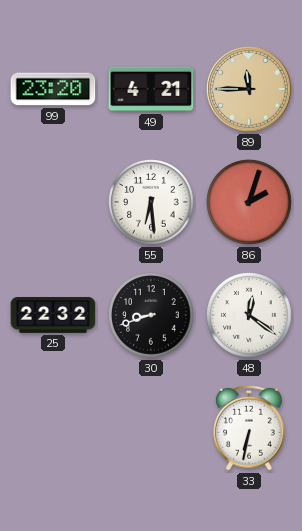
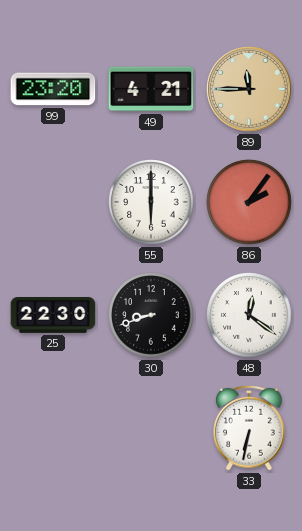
55: 6:29 -> 6:00
86: 2:03 -> 2:06
25: 22:32 -> 22:30
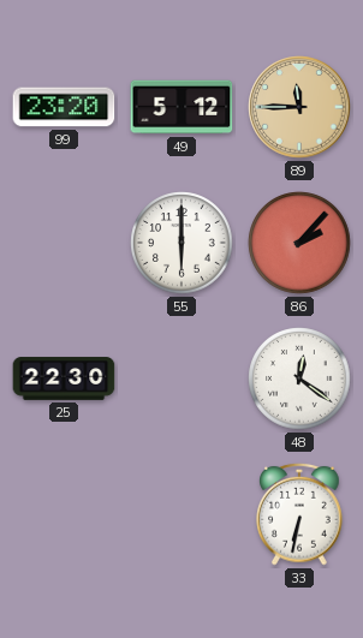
49: 4:21 -> 5:12
86: 2:06 -> 2:07
30: 8:42 -> none
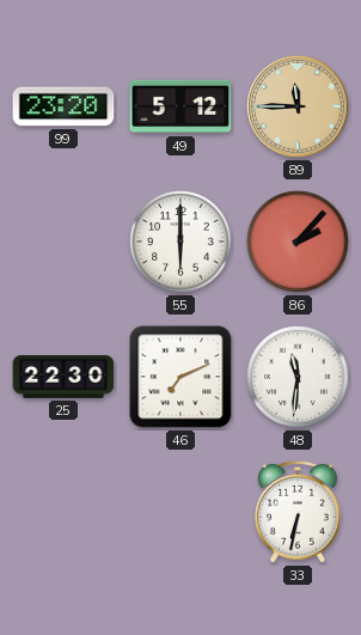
46: none -> 7:11
48: 12:21 -> 11:31
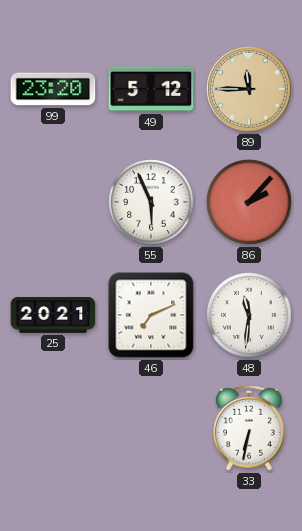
55: 6:00 -> 5:56
25: 22:30 -> 20:21
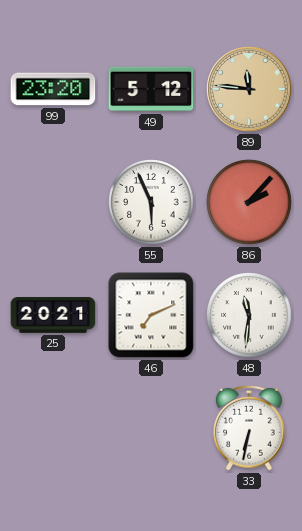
89: 11:45 -> 11:46
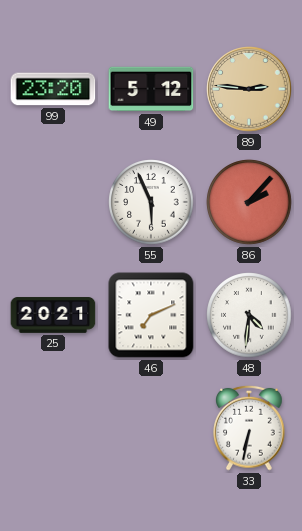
89: 11:46 -> 2:46
48: 11:31 -> 4:31
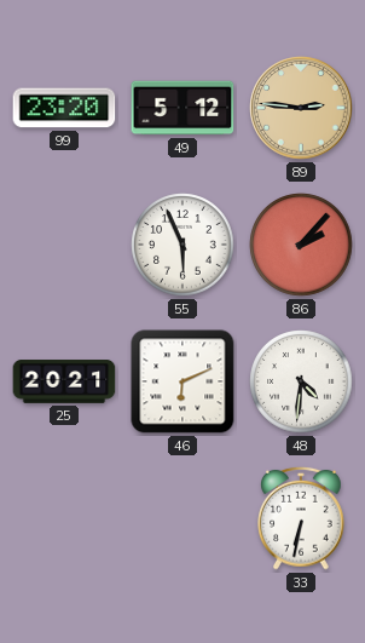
46: 7:11 -> 6:11
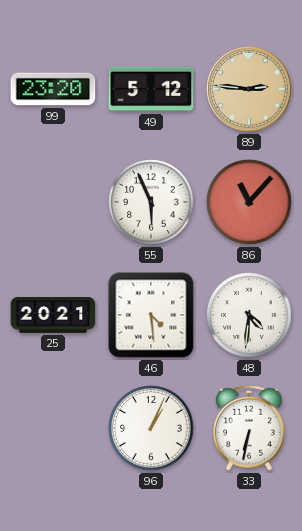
86: 2:07 -> 11:07
46: 6:11 -> 4:29
96: none -> 1:04
